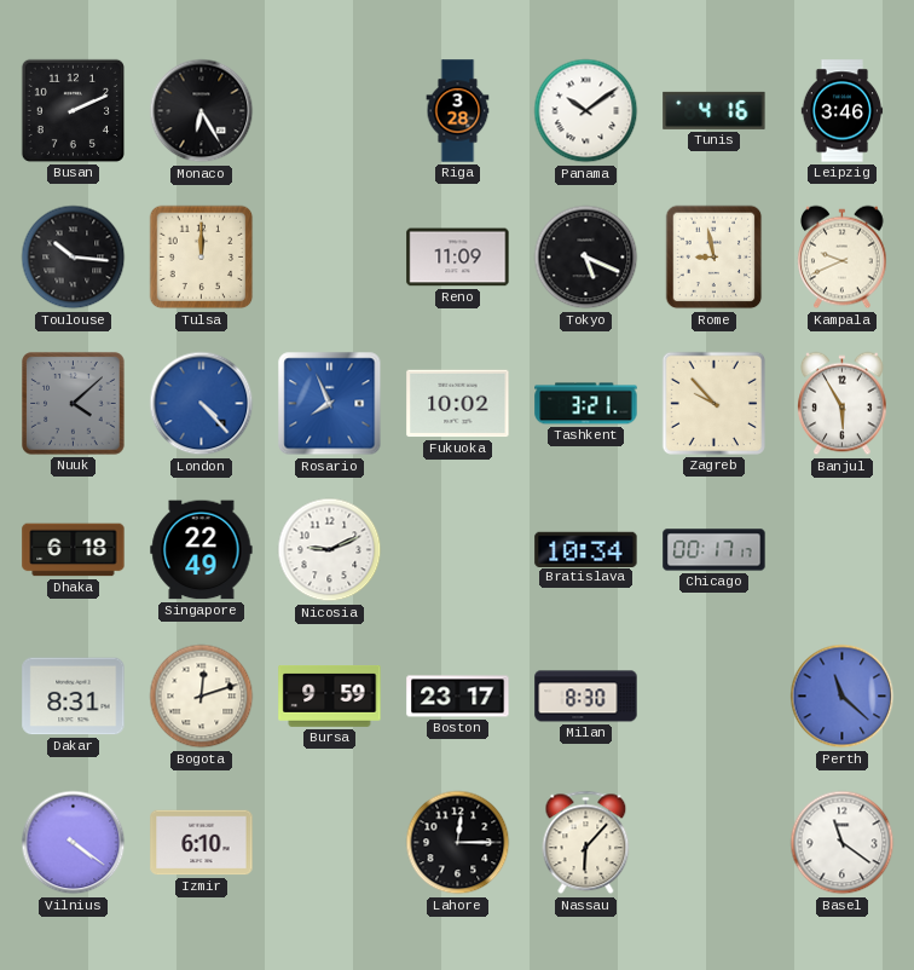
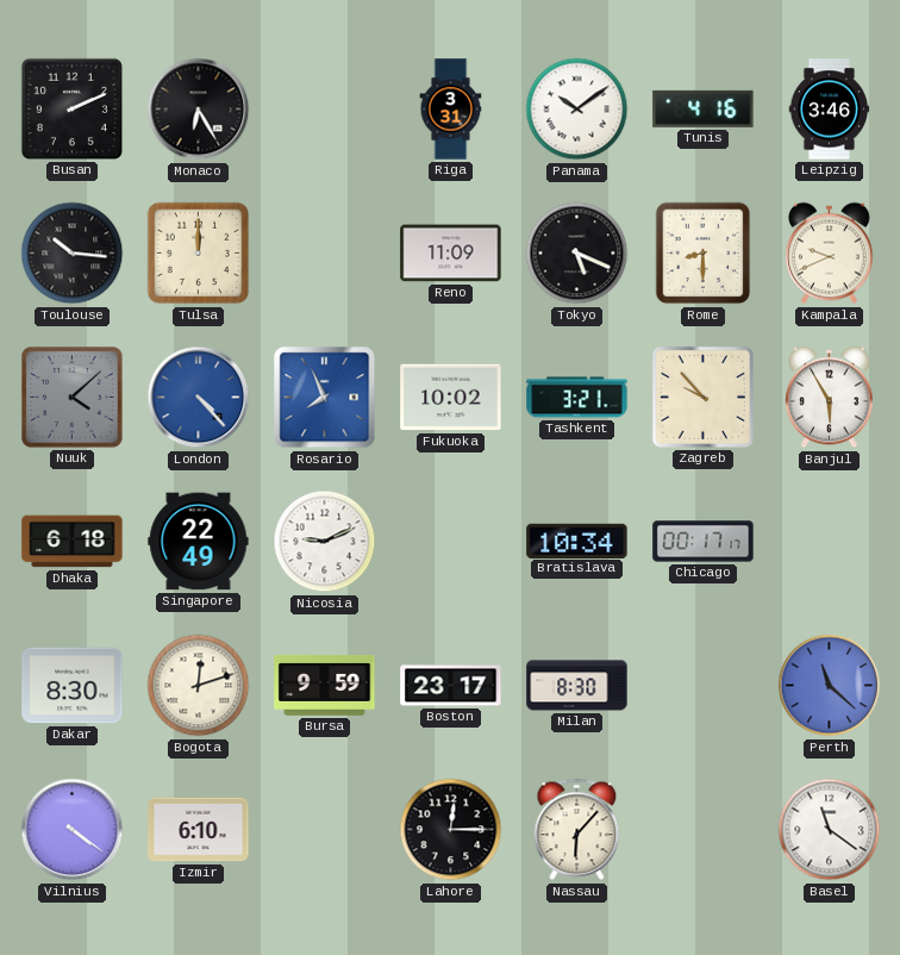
Riga: 3:28 -> 3:31
Rome: 8:58 -> 8:30
Dakar: 8:31 -> 8:30
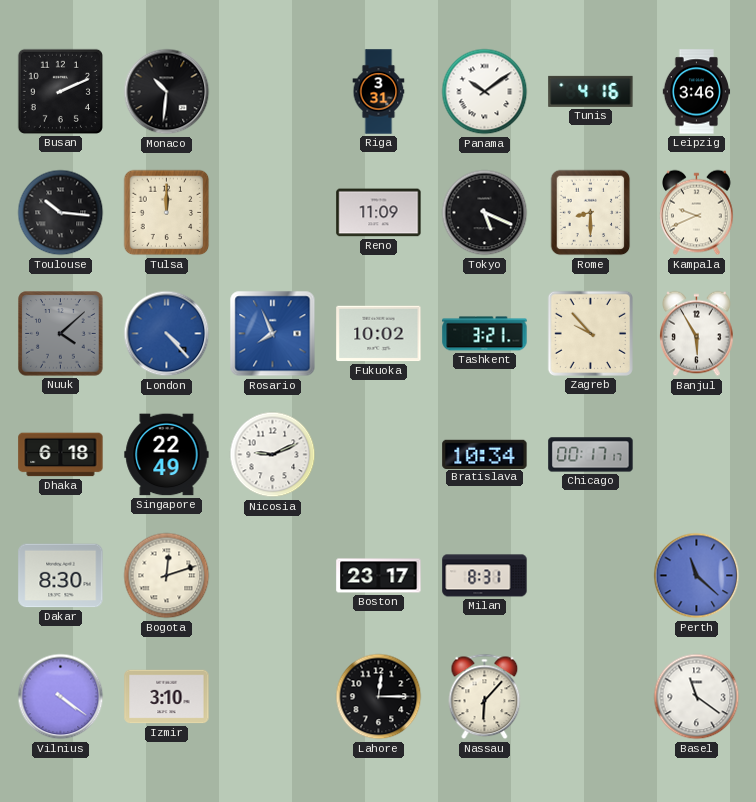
Monaco: 6:25 -> 10:31
Bursa: 9:59 -> none
Milan: 8:30 -> 8:31
Izmir: 6:10 -> 3:10
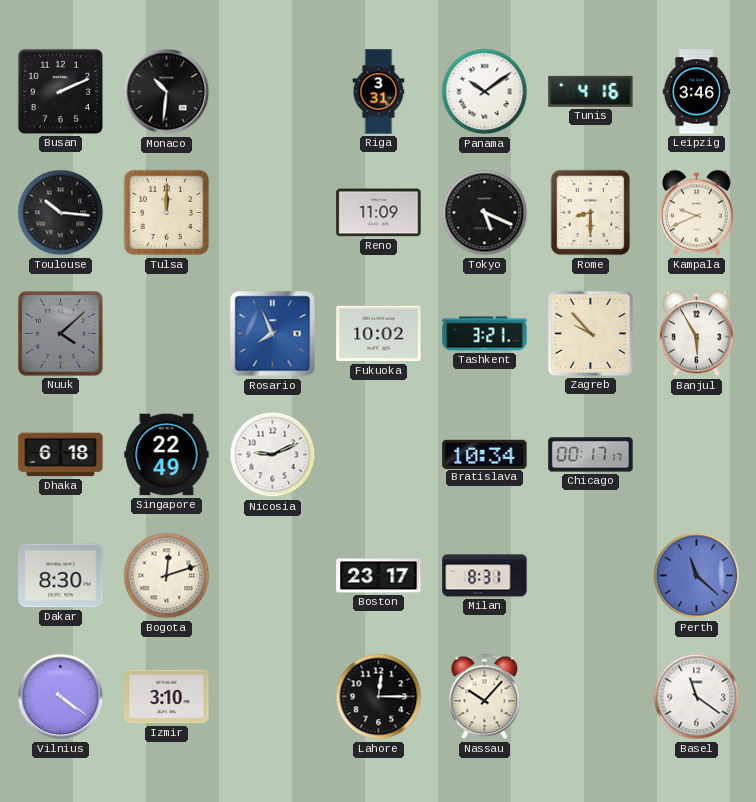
London: 4:23 -> none
Nassau: 6:07 -> 10:07
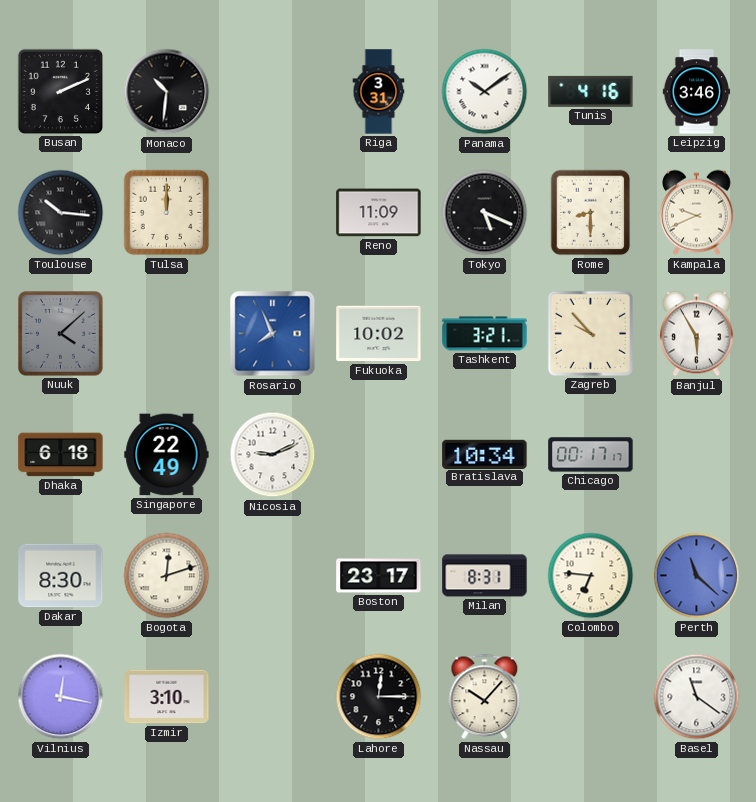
Colombo: none -> 6:46
Vilnius: 4:21 -> 12:17
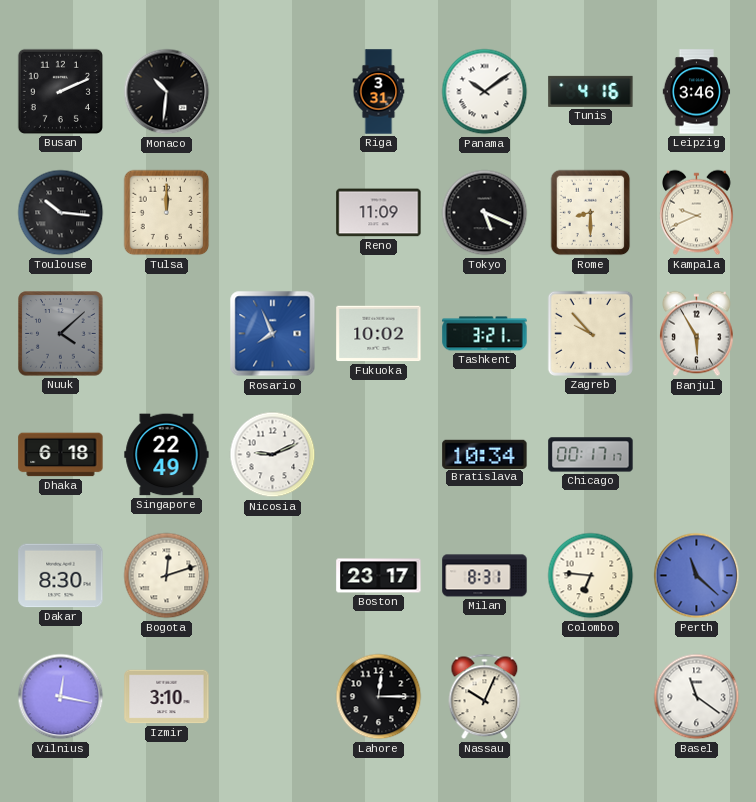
Nassau: 10:07 -> 10:04
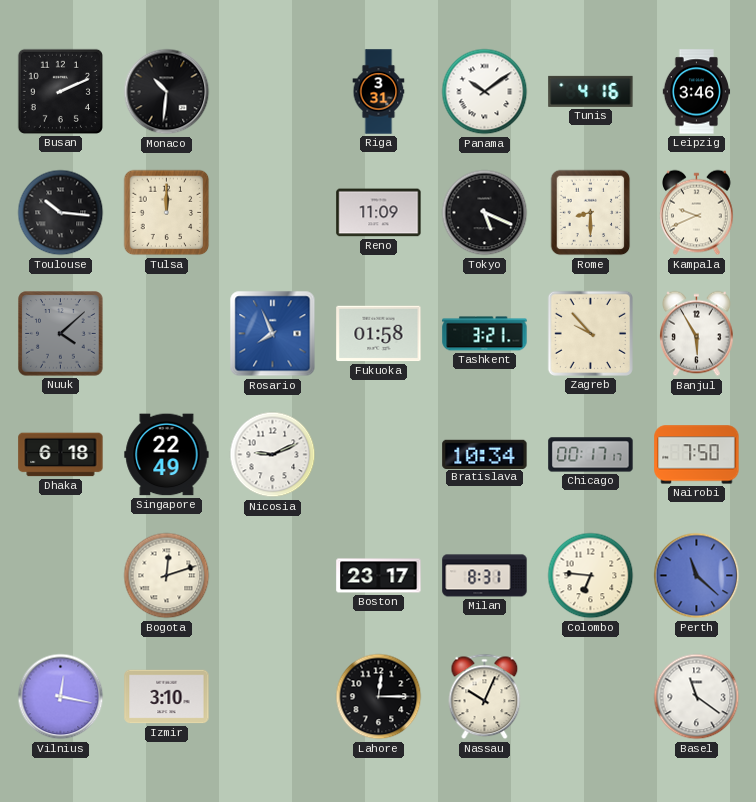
Fukuoka: 10:02 -> 01:58
Nairobi: none -> 7:50
Dakar: 8:30 -> none
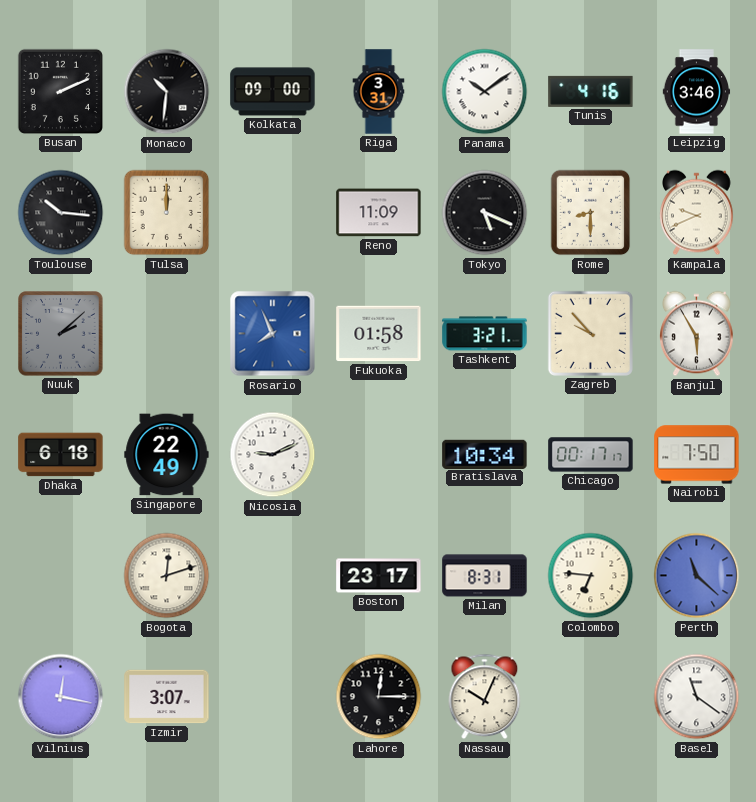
Kolkata: none -> 09:00
Nuuk: 4:08 -> 2:08
Izmir: 3:10 -> 3:07
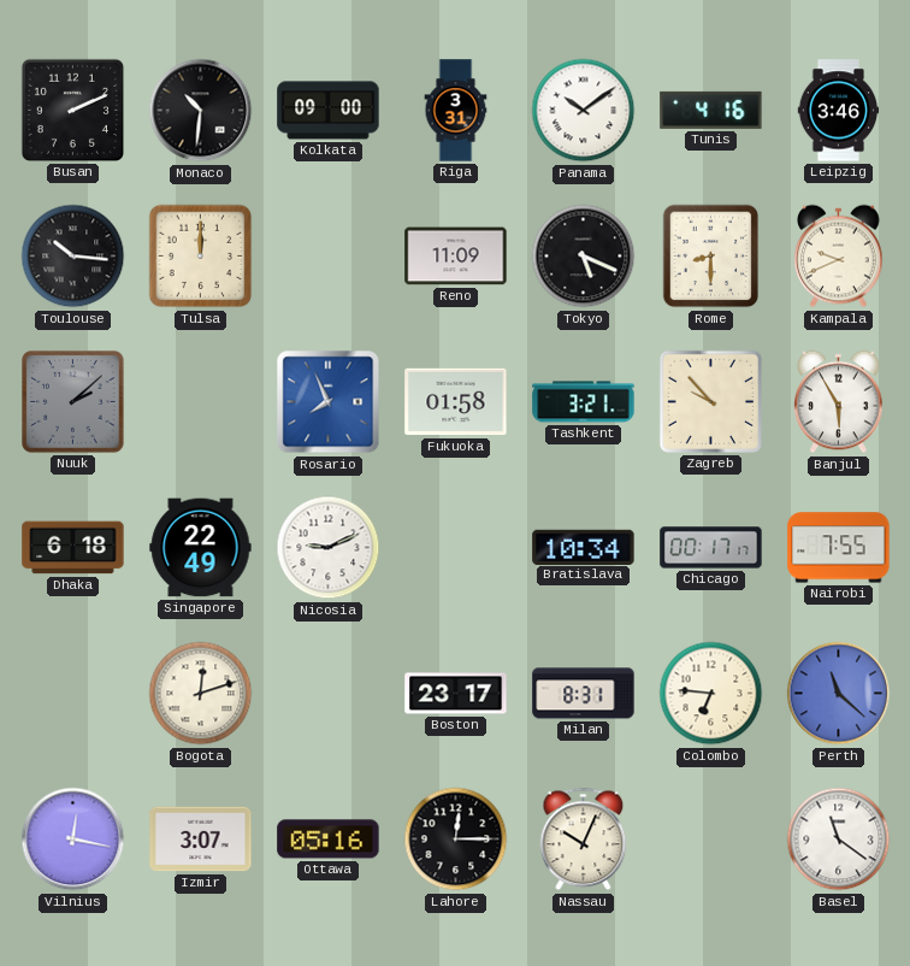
Nairobi: 7:50 -> 7:55
Ottawa: none -> 05:16
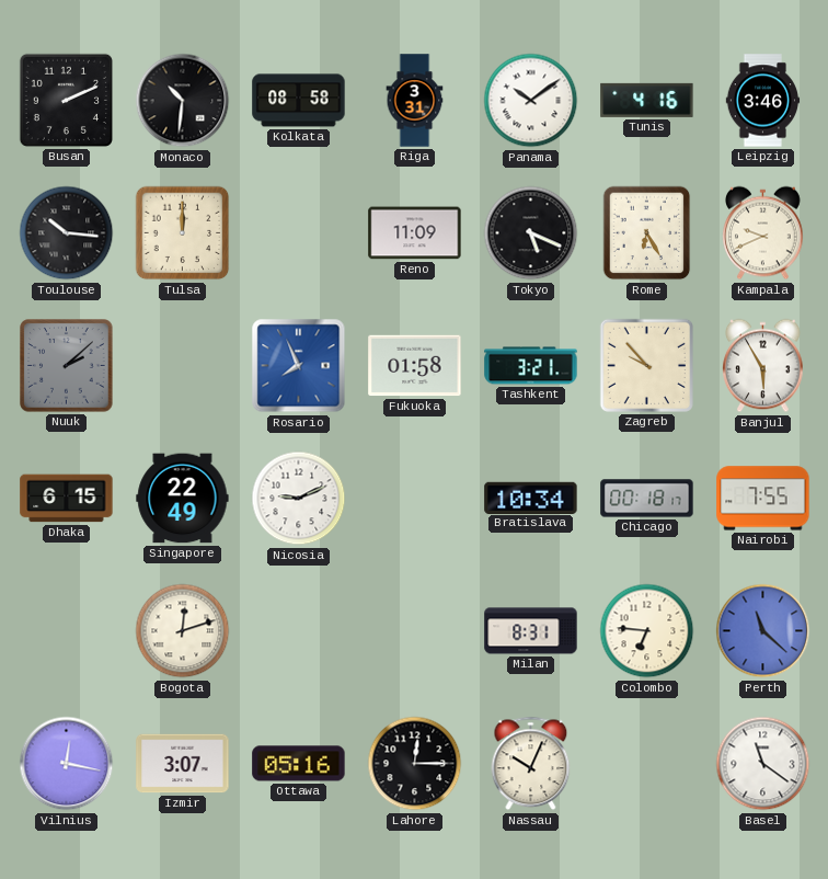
Kolkata: 09:00 -> 08:58
Rome: 8:30 -> 6:25
Dhaka: 6:18 -> 6:15
Chicago: 00:17 -> 00:18
Boston: 23:17 -> none
